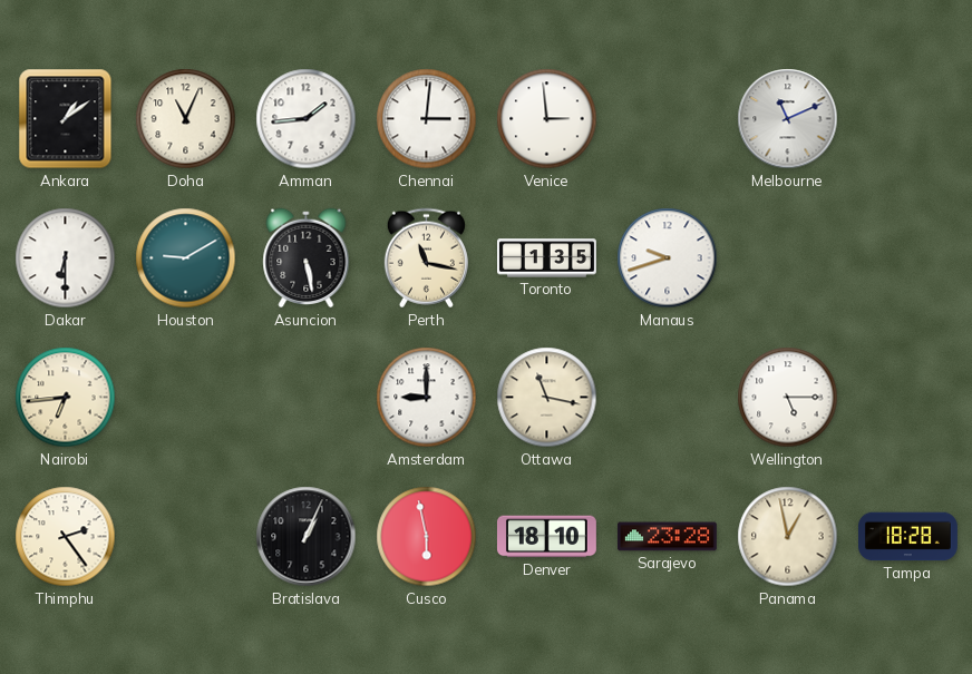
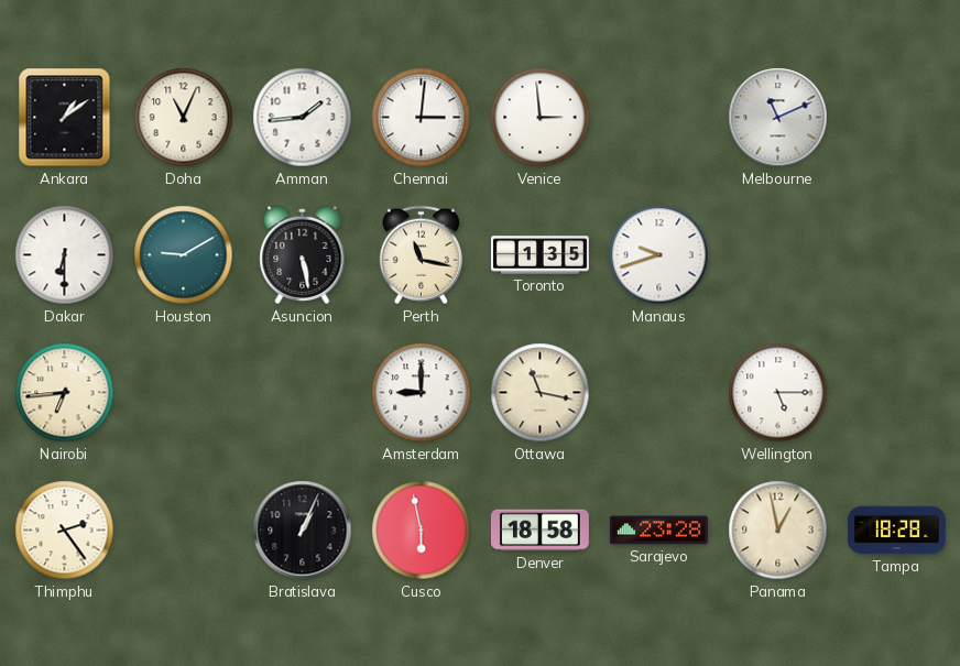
Denver: 18:10 -> 18:58
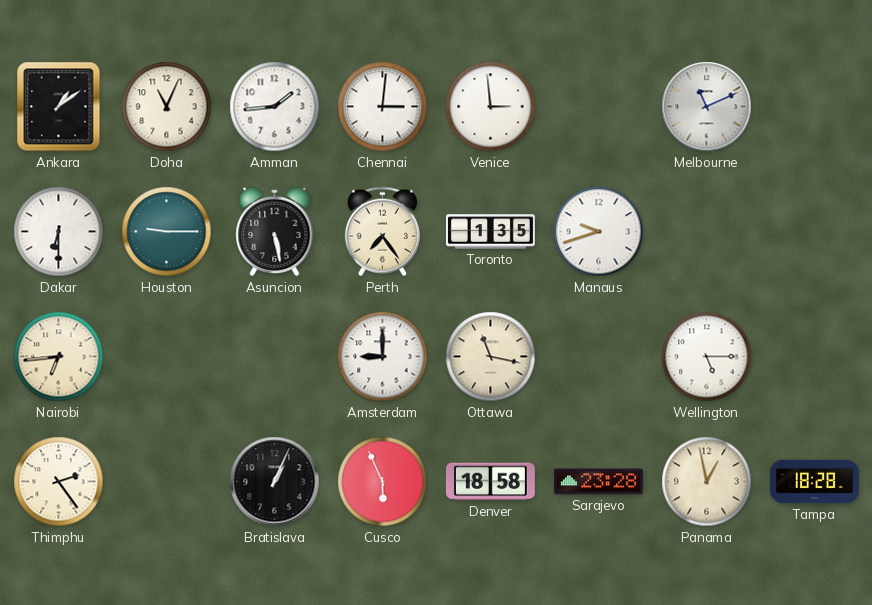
Houston: 9:10 -> 9:15
Perth: 11:17 -> 7:24
Cusco: 5:58 -> 5:56
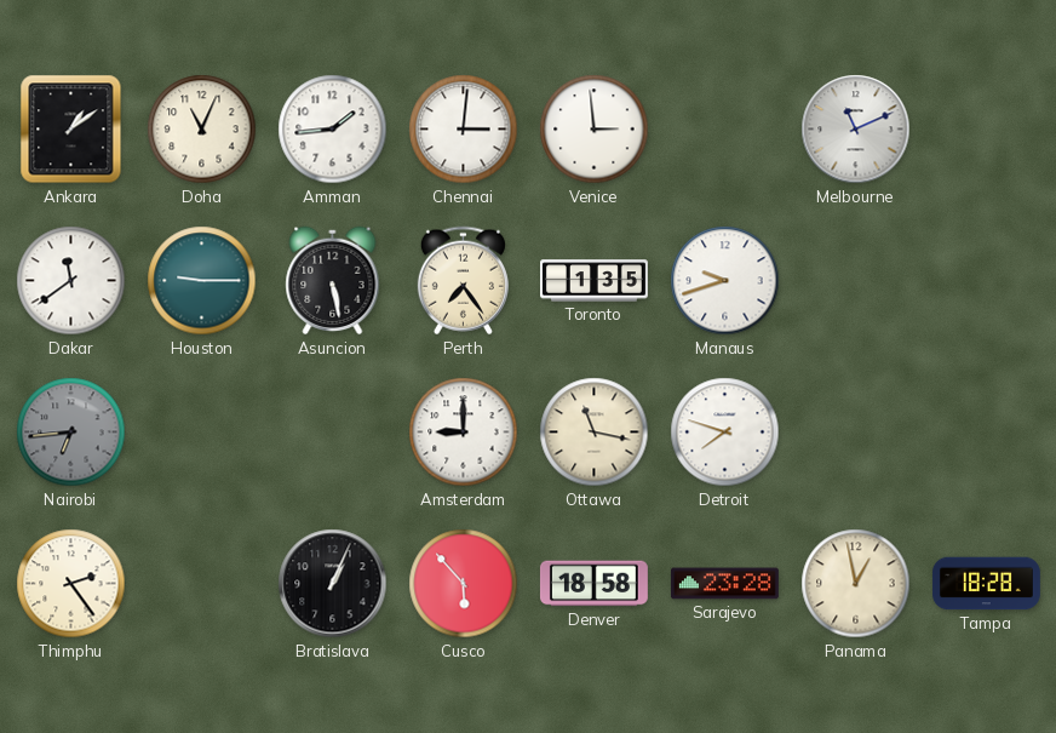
Dakar: 6:30 -> 11:39
Nairobi dial: cream -> grey
Detroit: none -> 7:48
Wellington: 5:15 -> none
Cusco: 5:56 -> 5:53
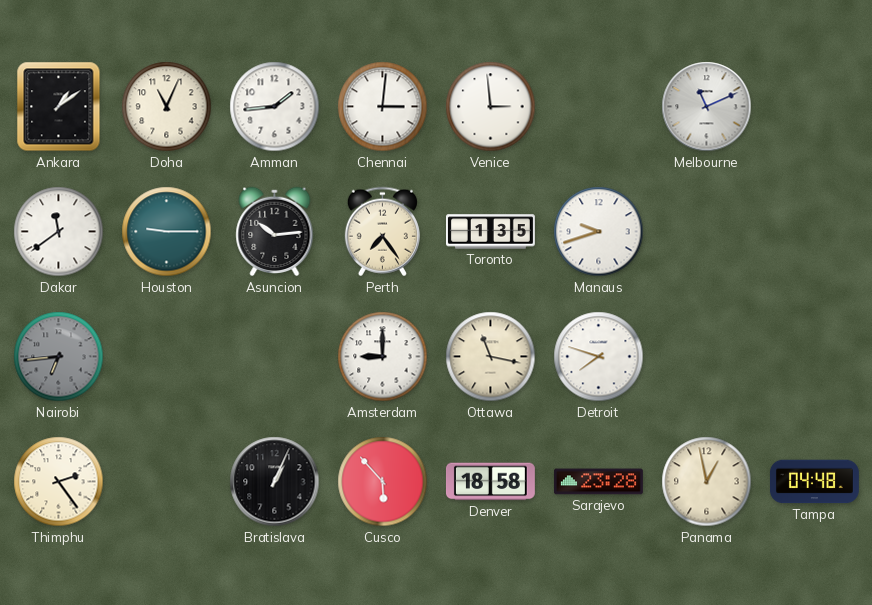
Asuncion: 5:28 -> 10:14
Tampa: 18:28 -> 04:48
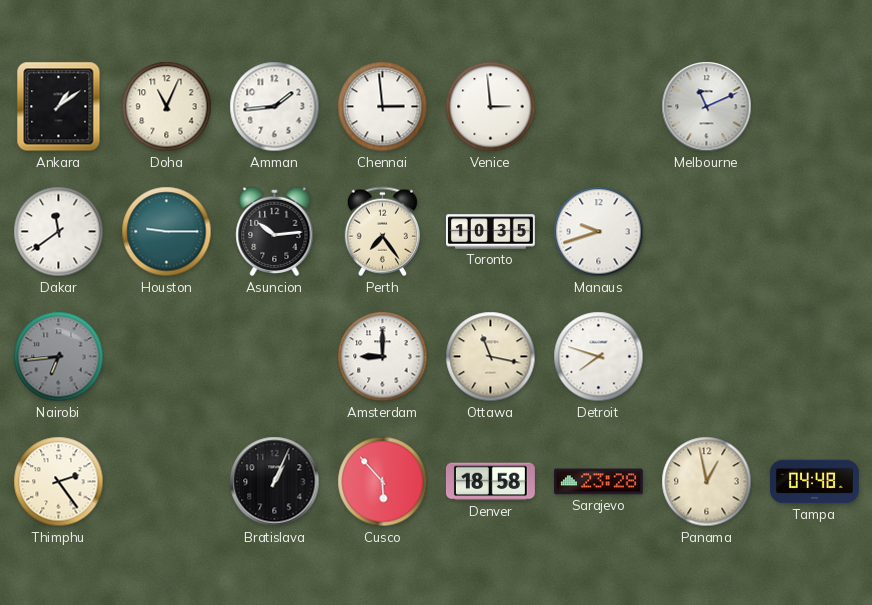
Chennai: 3:01 -> 2:59
Toronto: 1:35 -> 10:35
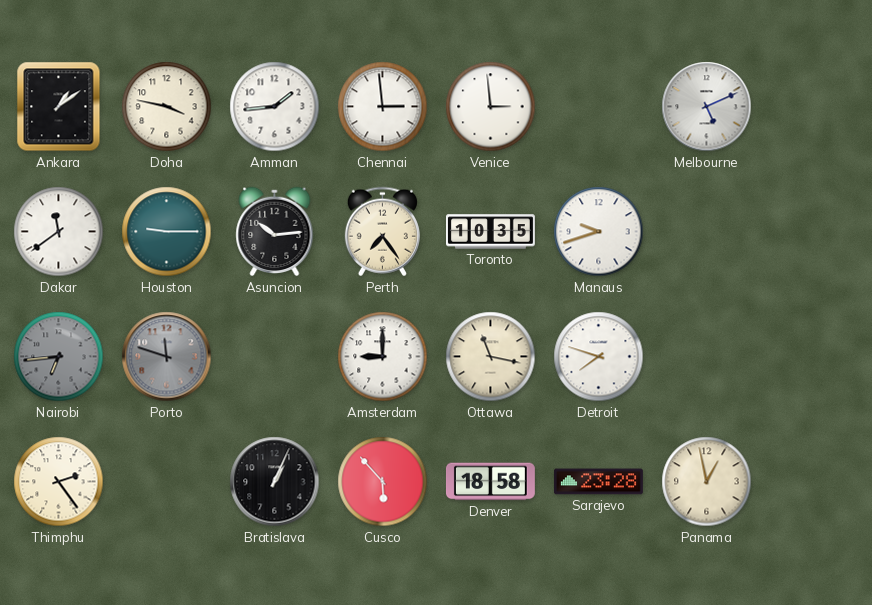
Doha: 11:04 -> 3:47
Melbourne: 11:11 -> 5:11
Porto: none -> 11:48
Tampa: 04:48 -> none
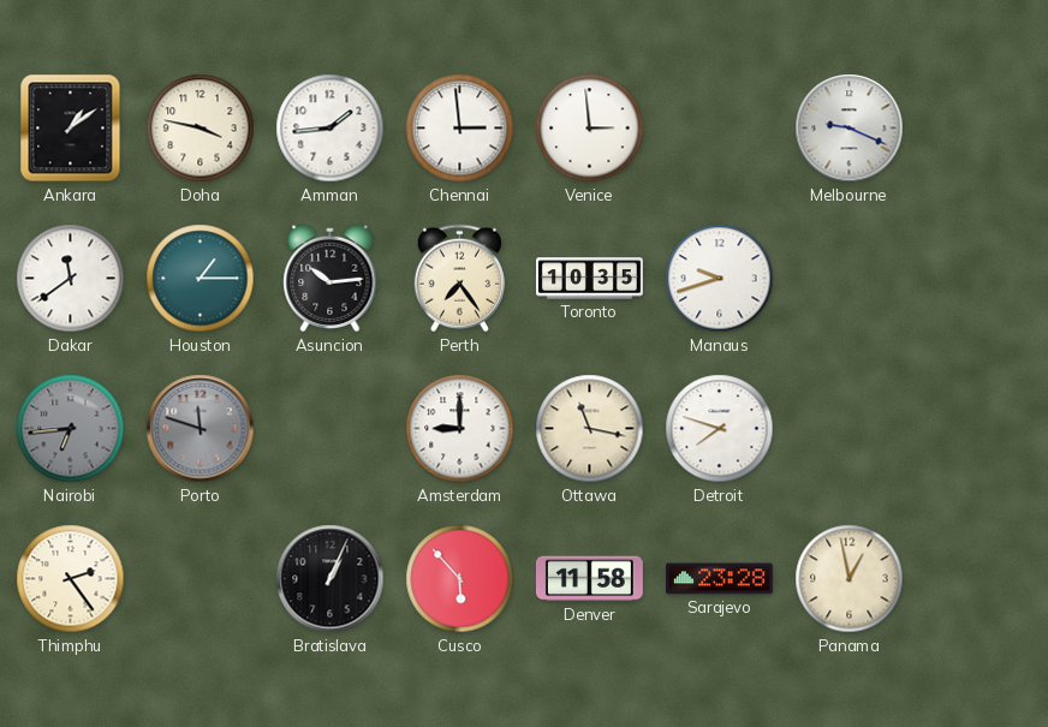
Melbourne: 5:11 -> 9:19
Houston: 9:15 -> 1:15
Denver: 18:58 -> 11:58
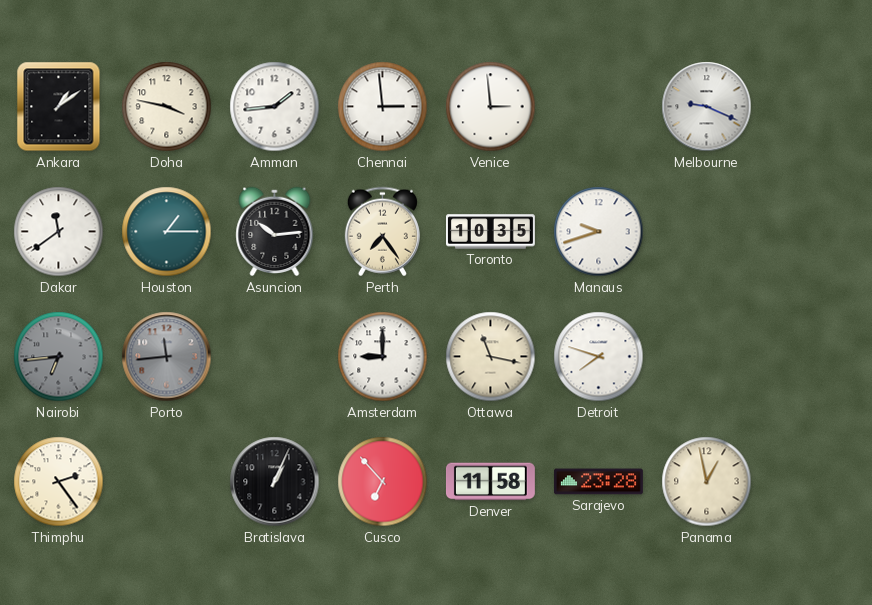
Porto: 11:48 -> 11:44
Cusco: 5:53 -> 6:53
